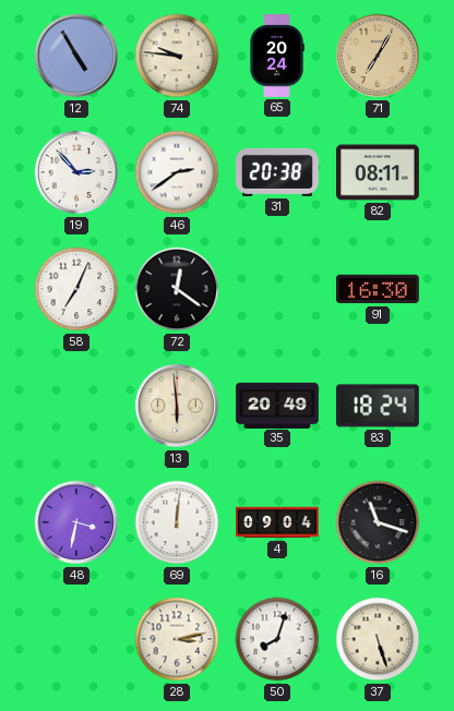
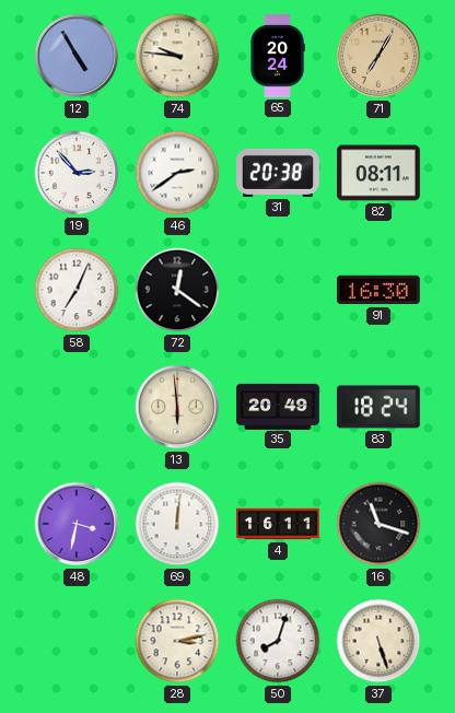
4: 09:04 -> 16:11
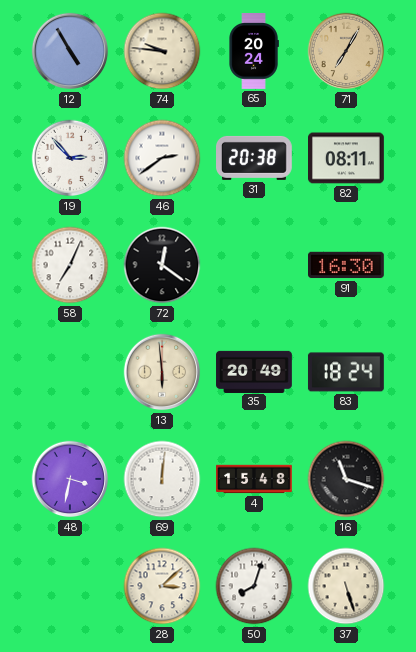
4: 16:11 -> 15:48
28: 3:13 -> 3:08
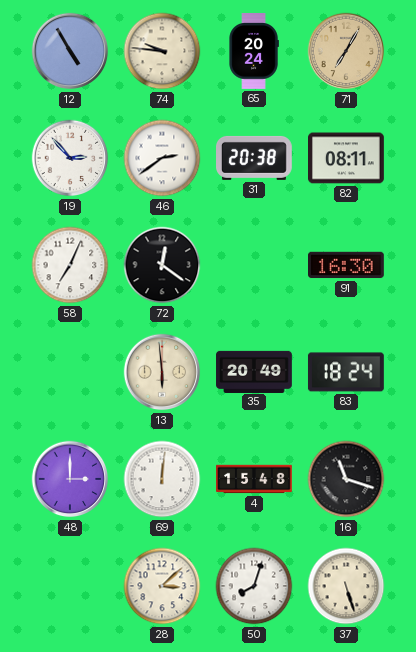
48: 3:32 -> 3:00
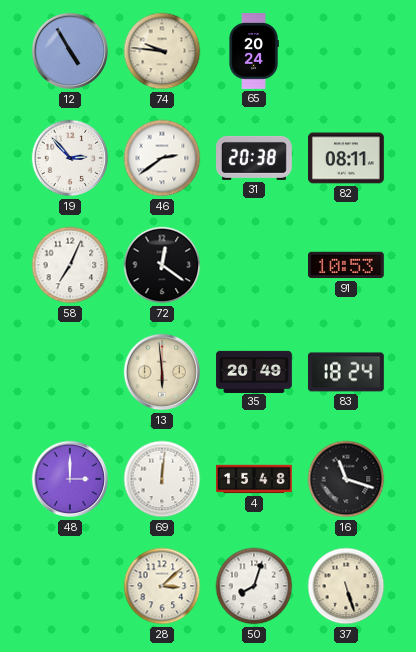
71: 7:05 -> none
91: 16:30 -> 10:53
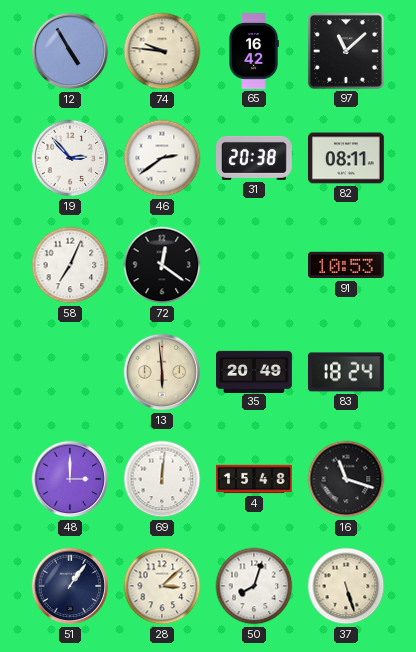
65: 20:24 -> 16:42
97: none -> 11:08
51: none -> 1:06
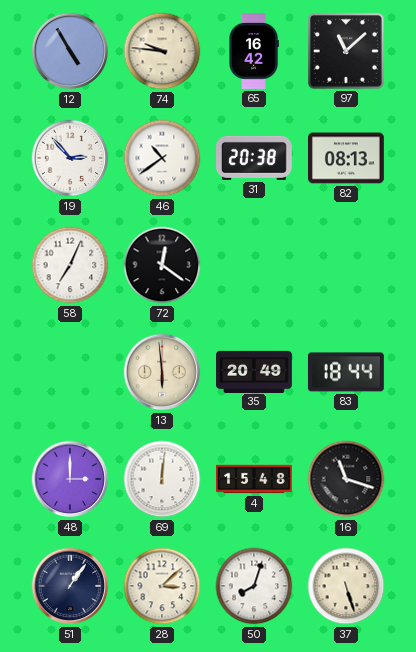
46: 2:39 -> 10:39
82: 08:11 -> 08:13
91: 10:53 -> none
83: 18:24 -> 18:44
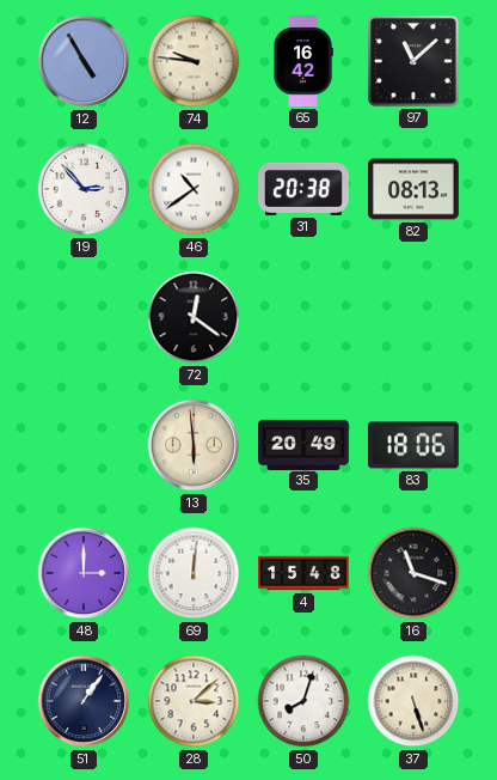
58: 7:04 -> none
83: 18:44 -> 18:06
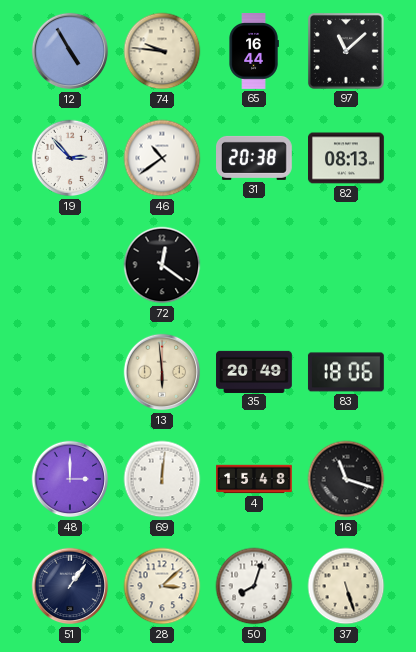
65: 16:42 -> 16:44
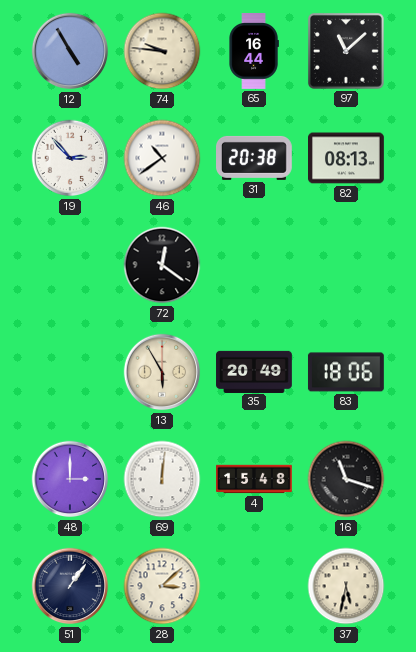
13: 5:59 -> 5:55
50: 8:03 -> none
37: 5:27 -> 5:32
